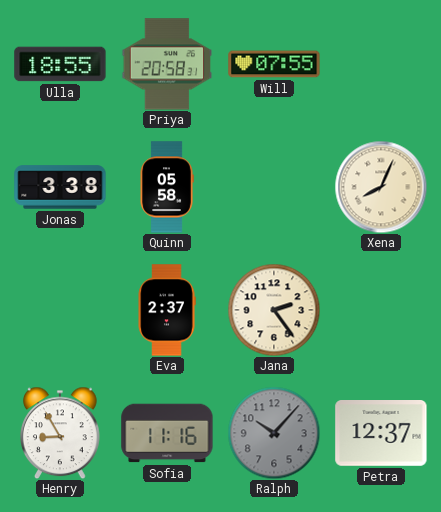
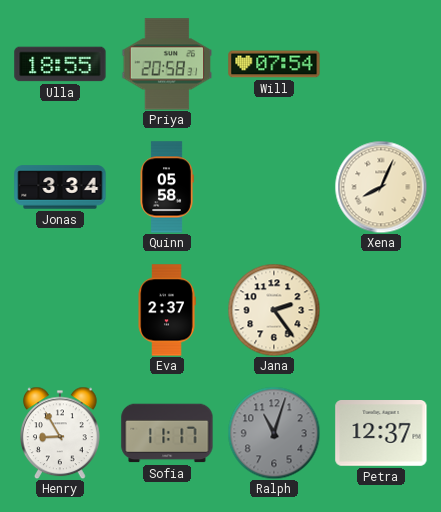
Will: 07:55 -> 07:54
Jonas: 3:38 -> 3:34
Sofia: 11:16 -> 11:17
Ralph: 10:07 -> 11:03
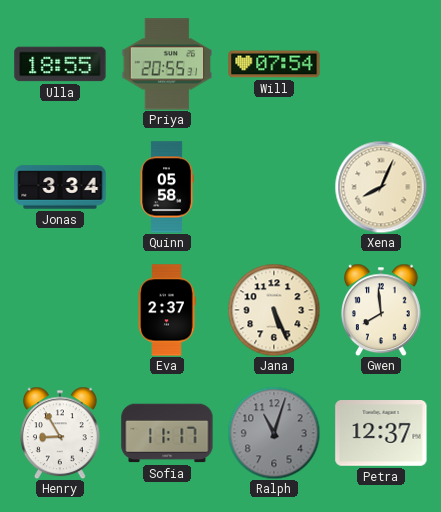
Priya: 20:58 -> 20:55
Jana: 2:24 -> 5:26
Gwen: none -> 7:59
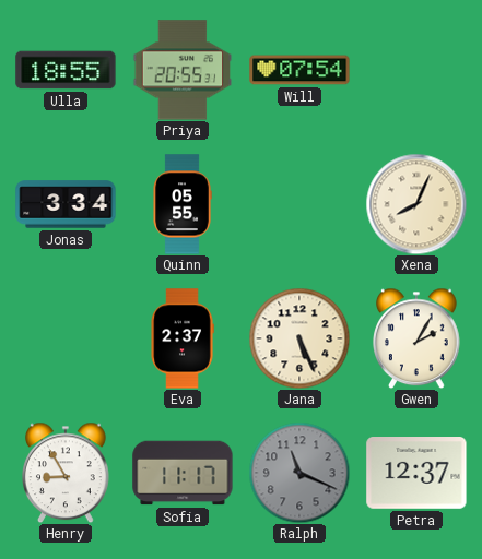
Quinn: 05:58 -> 05:55
Gwen: 7:59 -> 2:05
Ralph: 11:03 -> 11:19
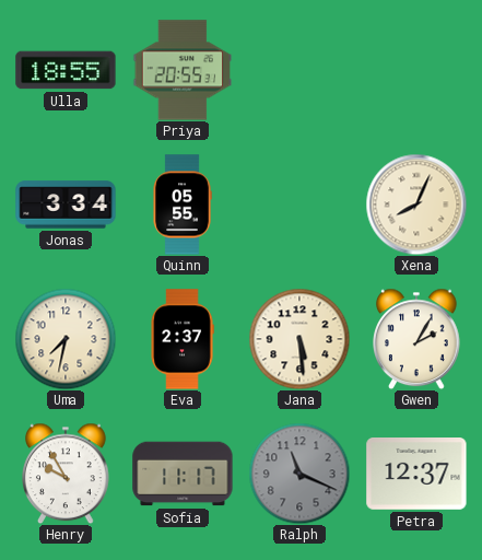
Will: 07:54 -> none
Uma: none -> 7:32
Jana: 5:26 -> 5:29
Henry: 8:55 -> 9:55
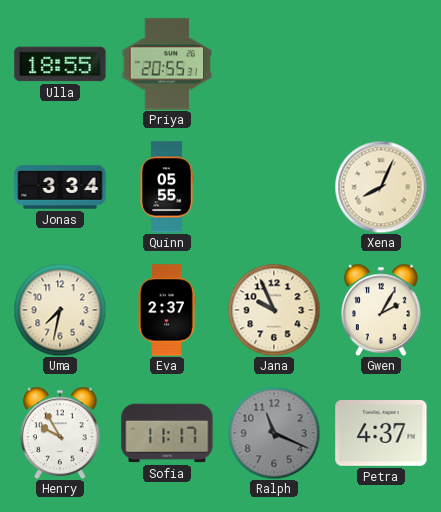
Jana: 5:29 -> 9:56
Petra: 12:37 -> 4:37
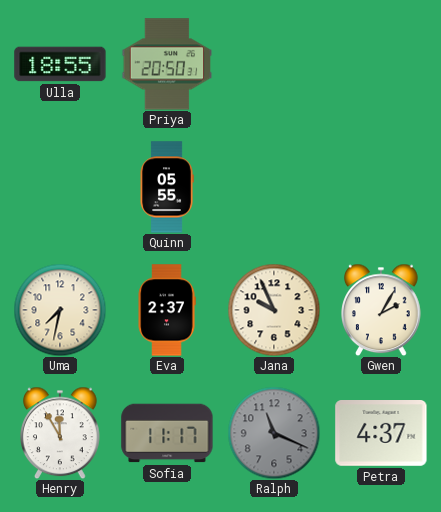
Priya: 20:55 -> 20:50
Jonas: 3:34 -> none
Xena: 8:04 -> none
Henry: 9:55 -> 11:55
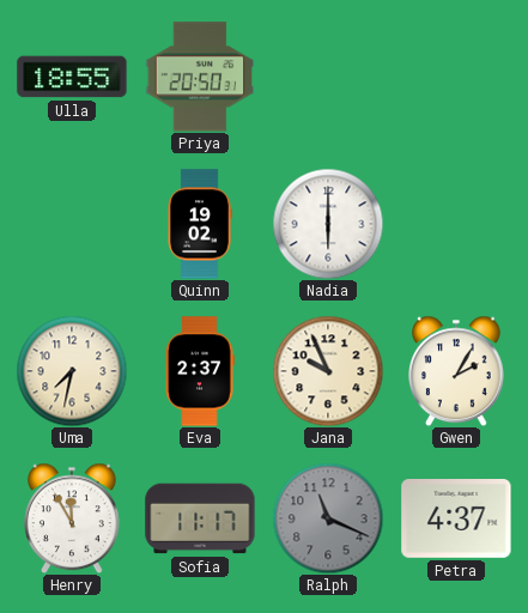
Quinn: 05:55 -> 19:02
Nadia: none -> 6:00
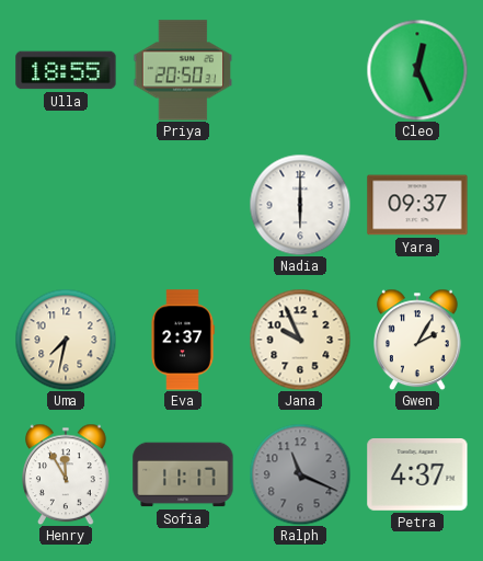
Cleo: none -> 12:26
Quinn: 19:02 -> none
Yara: none -> 09:37
